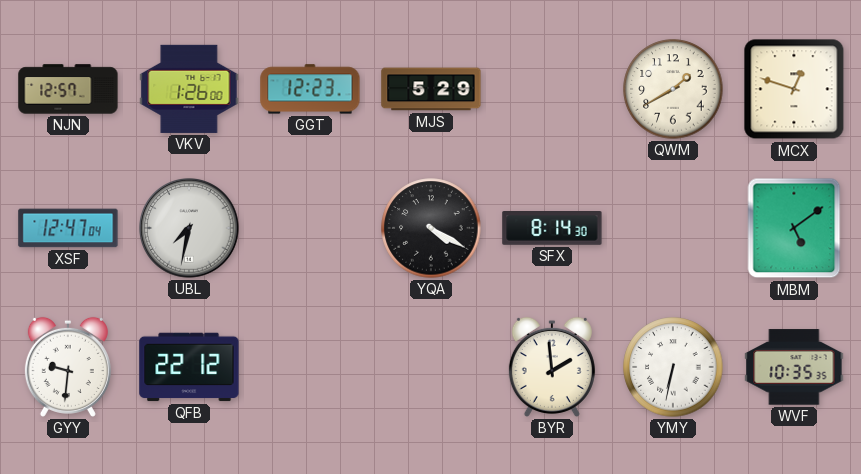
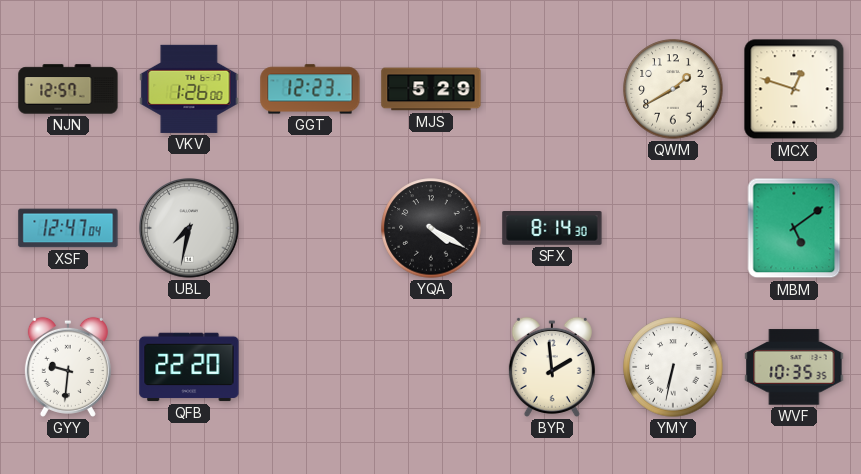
QFB: 22:12 -> 22:20
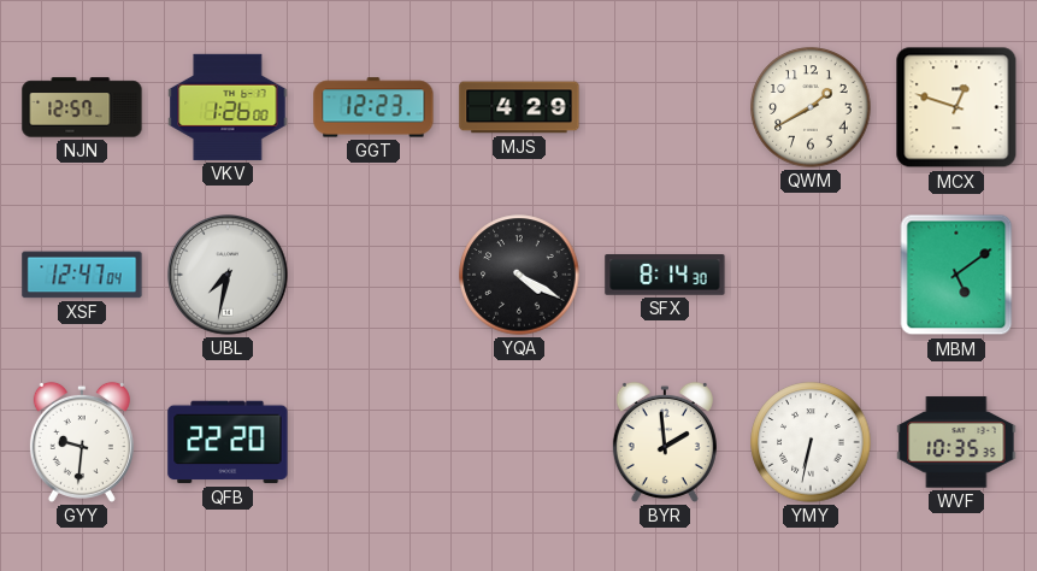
MJS: 5:29 -> 4:29
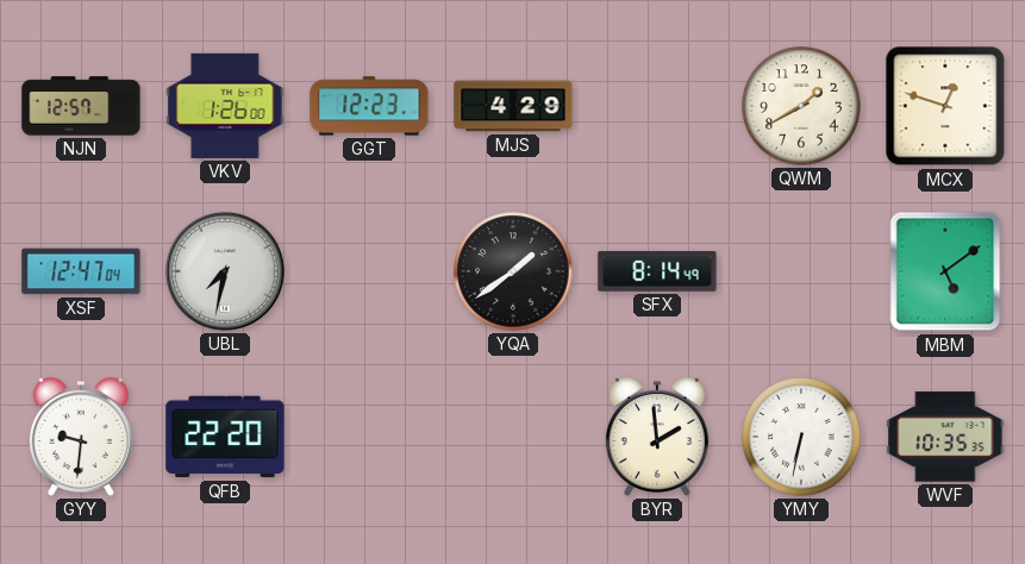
YQA: 4:20 -> 1:39
SFX: 8:14:30 -> 8:14:49
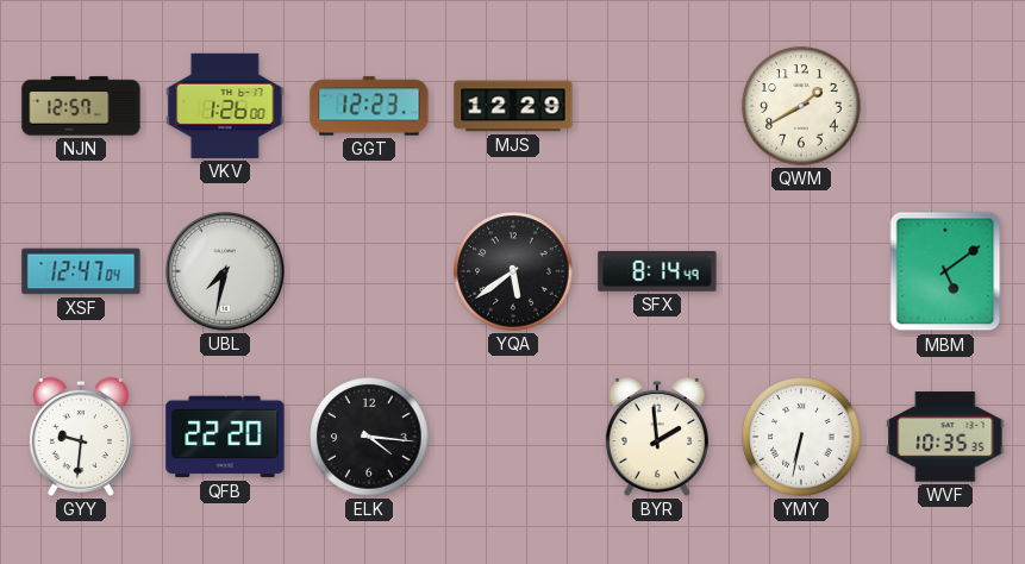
MJS: 4:29 -> 12:29
MCX: 12:48 -> none
YQA: 1:39 -> 5:39
ELK: none -> 4:16
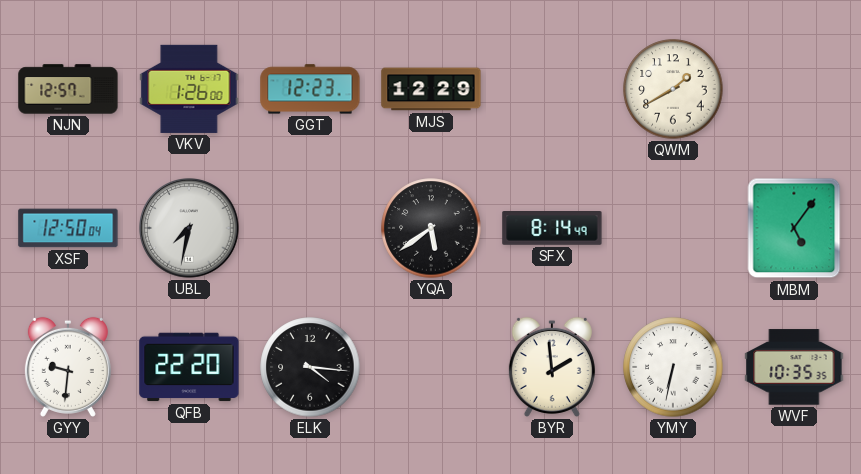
XSF: 12:47 -> 12:50
MBM: 5:09 -> 5:06
